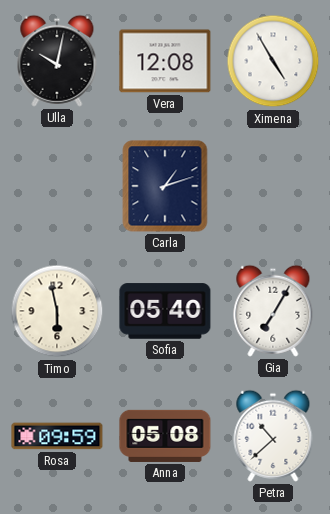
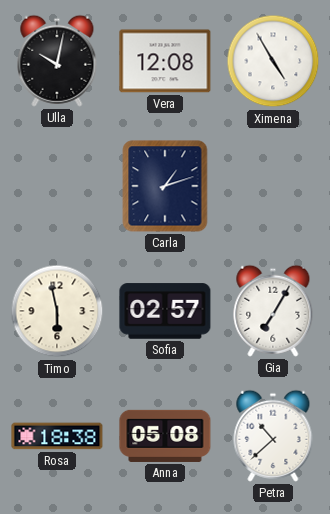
Sofia: 05:40 -> 02:57
Rosa: 09:59 -> 18:38
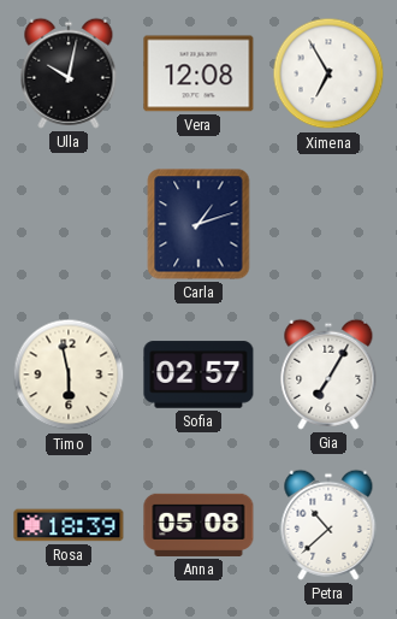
Ximena: 4:55 -> 6:55
Rosa: 18:38 -> 18:39
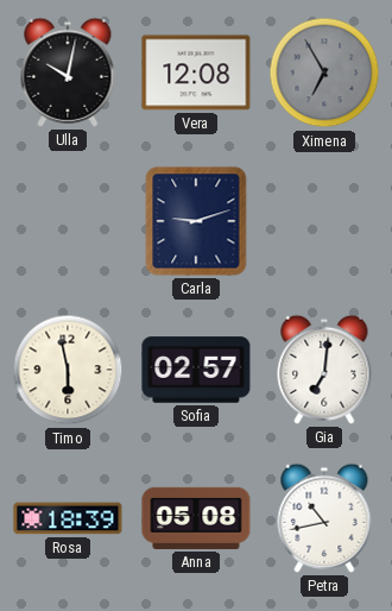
Ximena dial: white -> grey
Carla: 1:12 -> 9:12
Gia: 7:05 -> 7:01
Petra: 10:38 -> 10:43
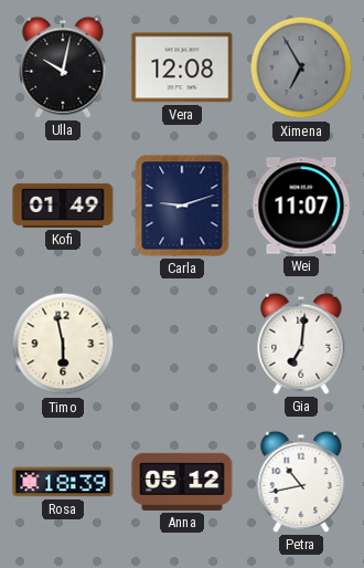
Kofi: none -> 01:49
Wei: none -> 11:07
Sofia: 02:57 -> none
Anna: 05:08 -> 05:12
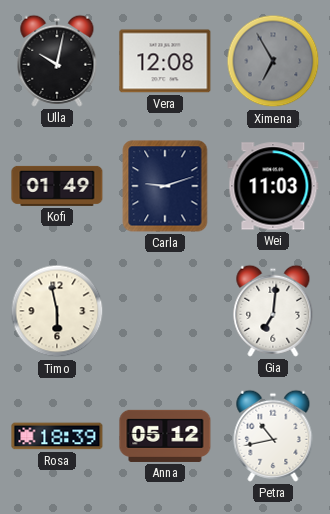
Wei: 11:07 -> 11:03
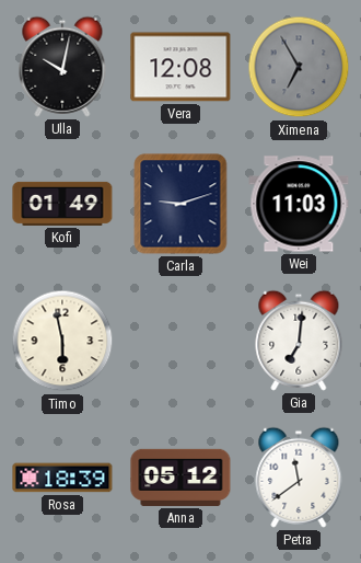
Petra: 10:43 -> 11:39
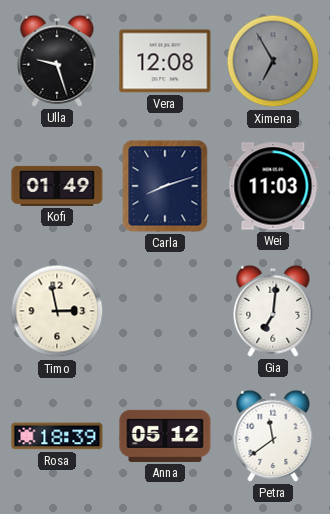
Ulla: 10:02 -> 9:27
Carla: 9:12 -> 8:12
Timo: 5:58 -> 2:58
